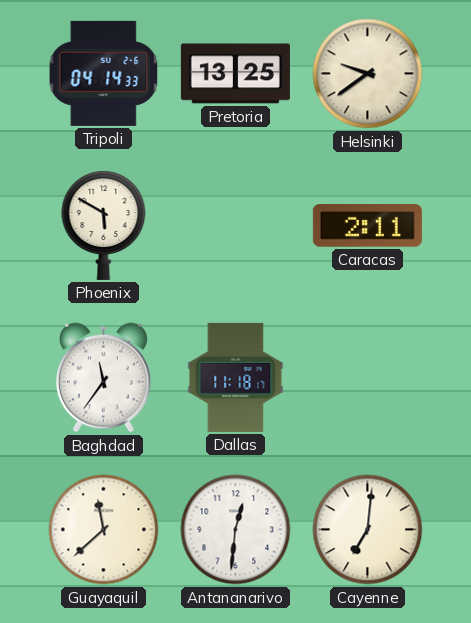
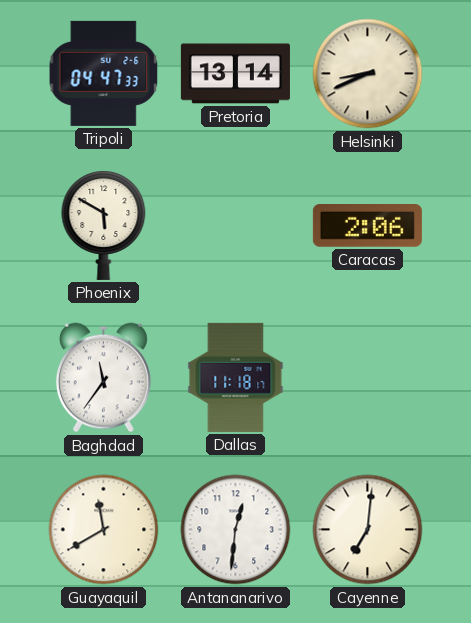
Tripoli: 04:14 -> 04:47
Pretoria: 13:25 -> 13:14
Helsinki: 9:39 -> 8:41
Caracas: 2:11 -> 2:06
Guayaquil: 11:38 -> 11:40
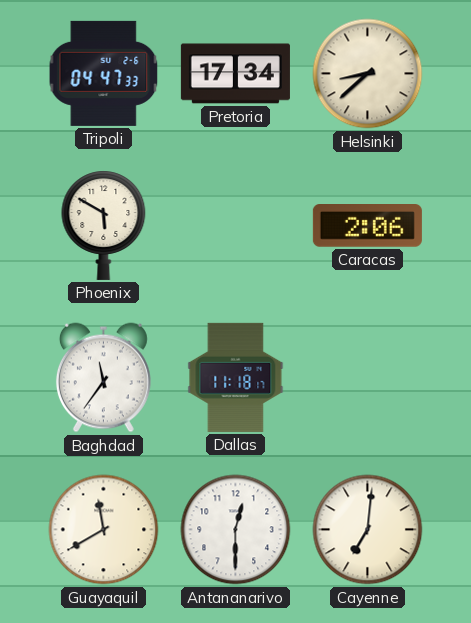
Pretoria: 13:14 -> 17:34
Helsinki: 8:41 -> 8:38
Antananarivo: 12:31 -> 12:30
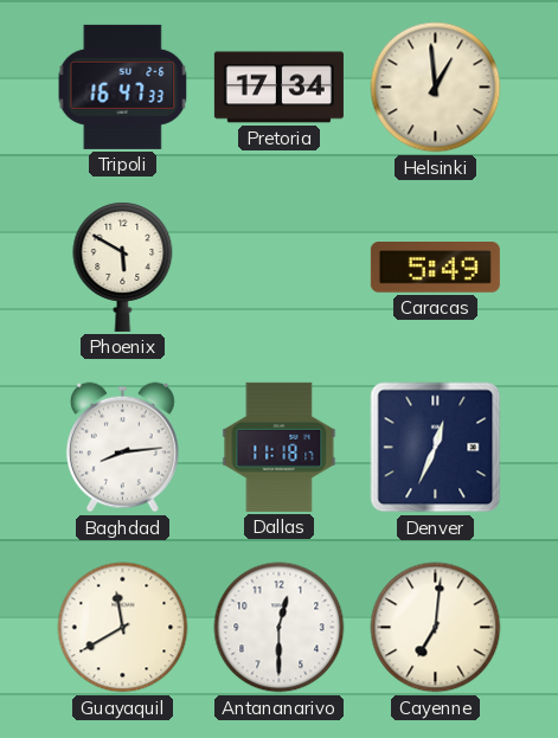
Tripoli: 04:47 -> 16:47
Helsinki: 8:38 -> 12:59
Caracas: 2:06 -> 5:49
Baghdad: 11:36 -> 8:14
Denver: none -> 12:34
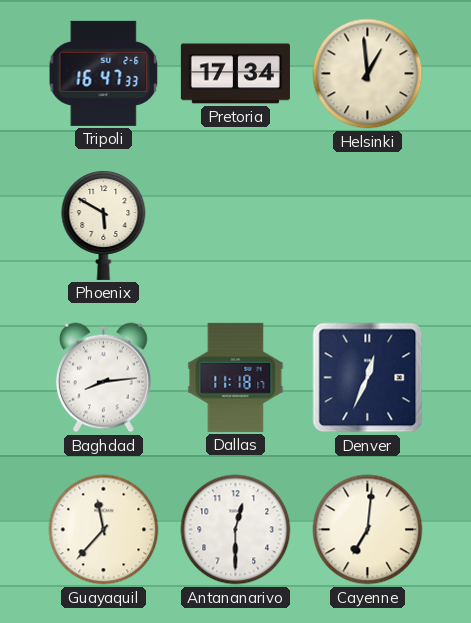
Caracas: 5:49 -> none
Guayaquil: 11:40 -> 11:37
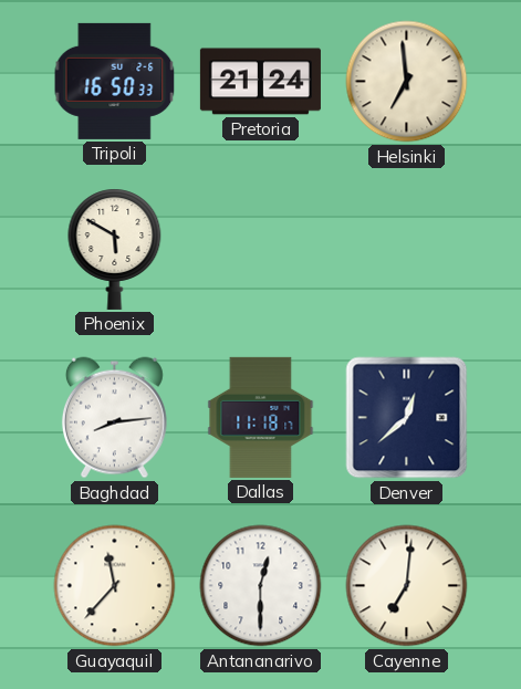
Tripoli: 16:47 -> 16:50
Pretoria: 17:34 -> 21:24
Helsinki: 12:59 -> 6:59
Denver: 12:34 -> 12:38
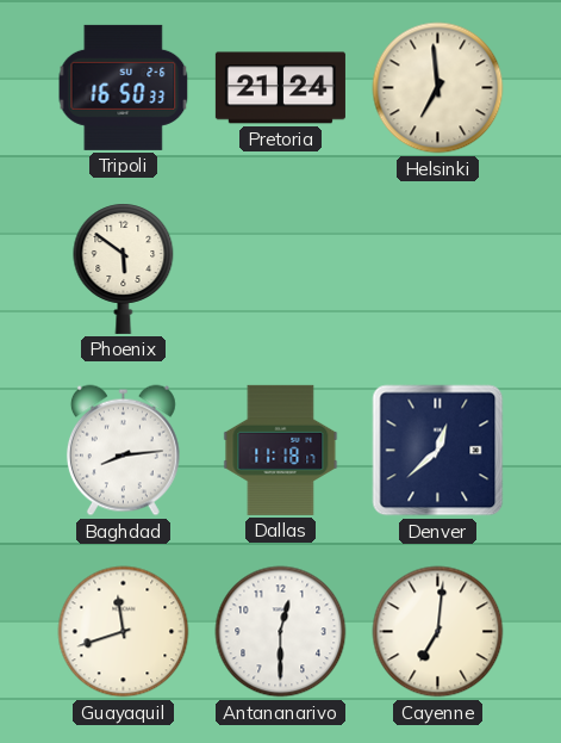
Phoenix: 5:50 -> 5:51
Guayaquil: 11:37 -> 11:42
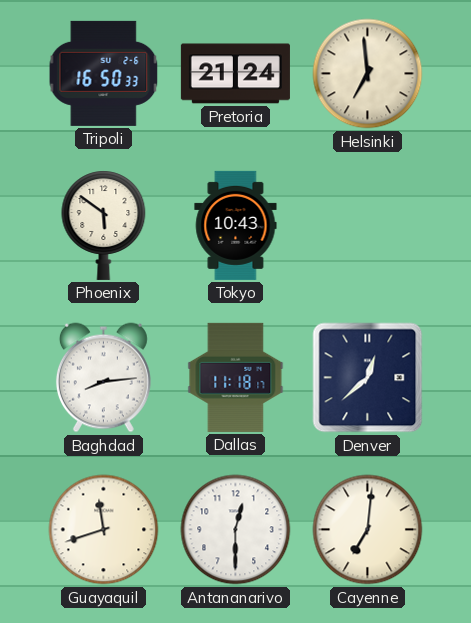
Tokyo: none -> 10:43
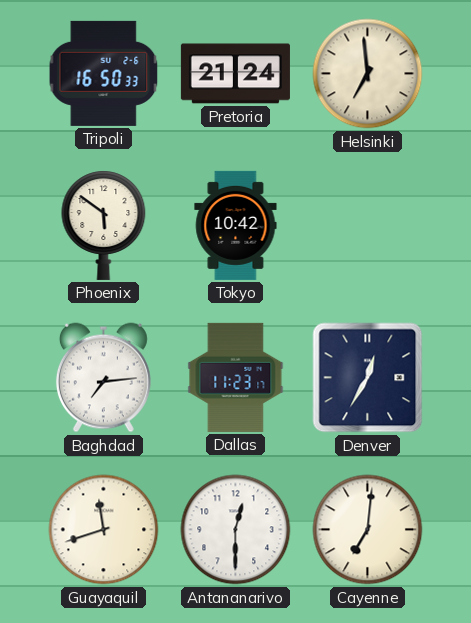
Tokyo: 10:43 -> 10:42
Baghdad: 8:14 -> 7:14
Dallas: 11:18 -> 11:23
Denver: 12:38 -> 12:35
